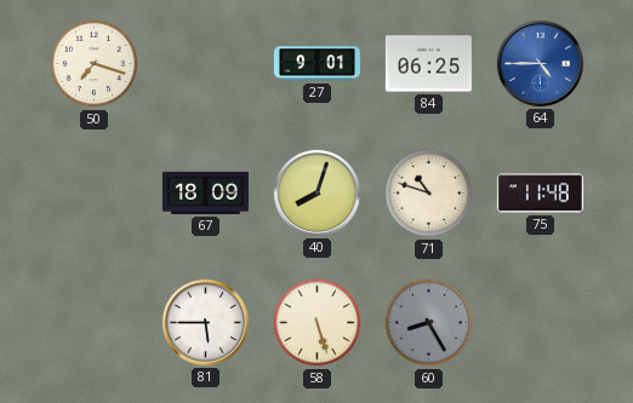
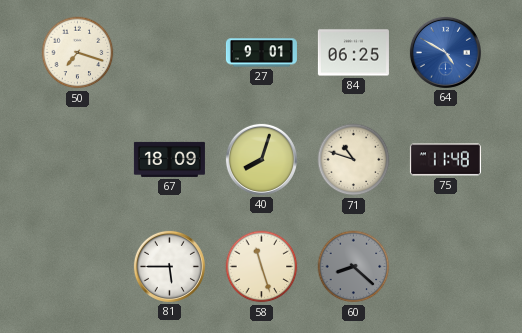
64: 4:45 -> 4:50
58: 5:27 -> 11:27
60: 8:25 -> 8:22
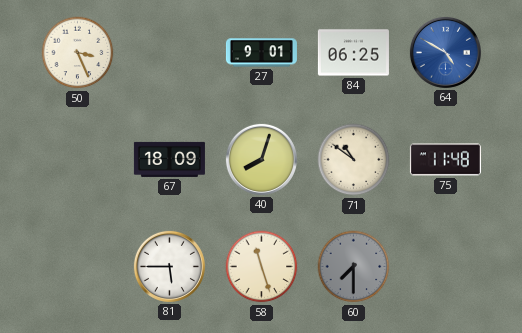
50: 7:18 -> 3:26
71: 10:48 -> 10:51
60: 8:22 -> 7:30
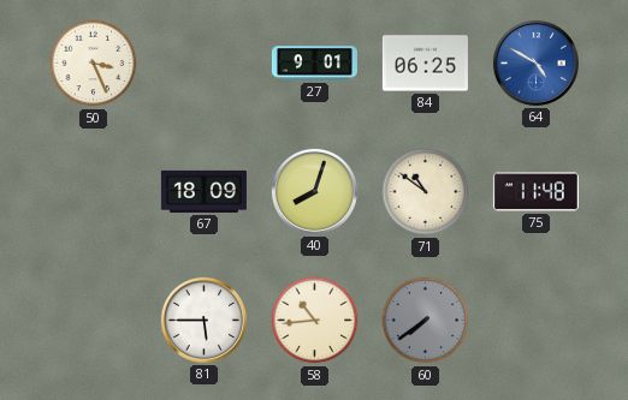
58: 11:27 -> 10:44
60: 7:30 -> 7:39
